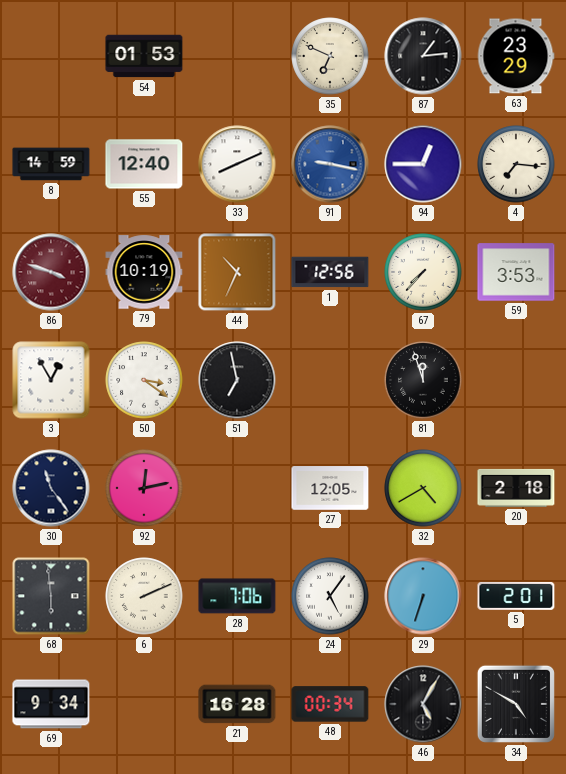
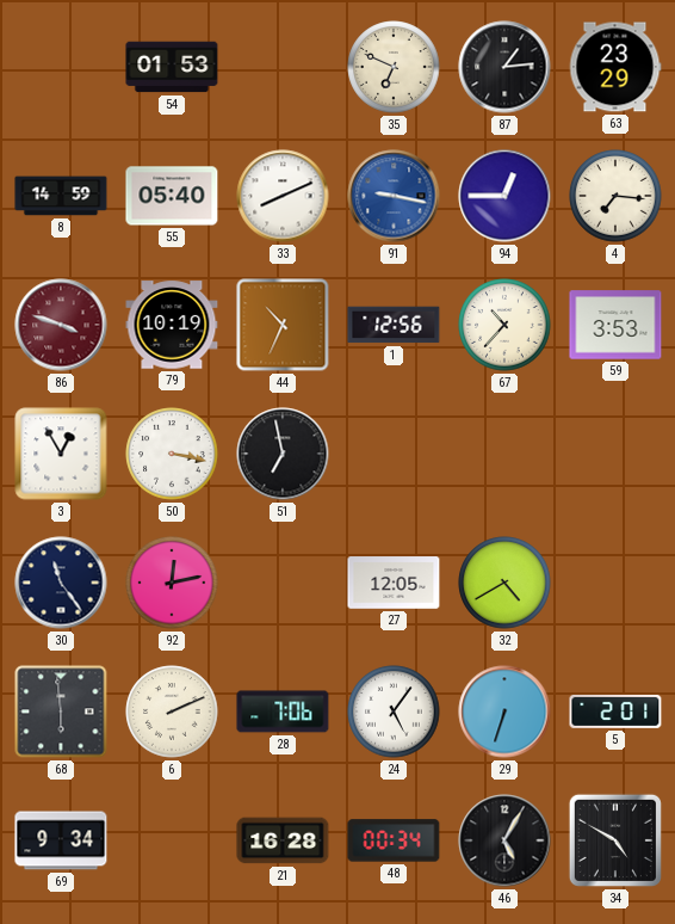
55: 12:40 -> 05:40
67: 7:37 -> 10:37
50: 3:21 -> 3:17
81: 11:57 -> none
20: 2:18 -> none
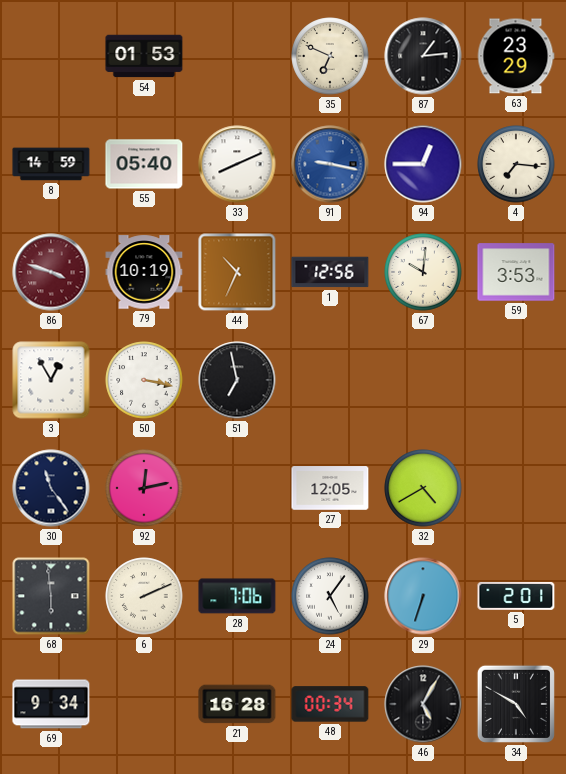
67: 10:37 -> 10:01
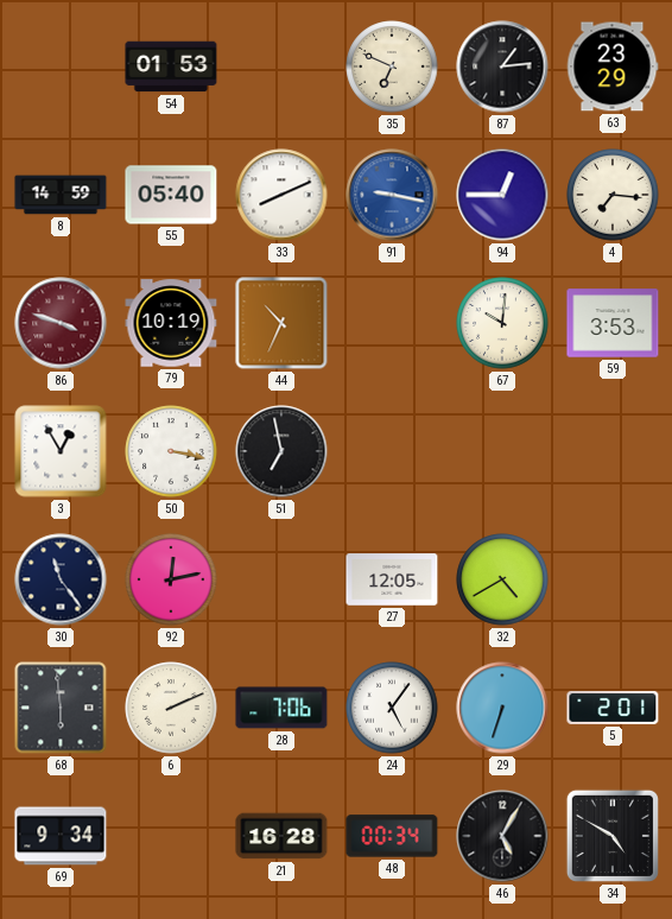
1: 12:56 -> none
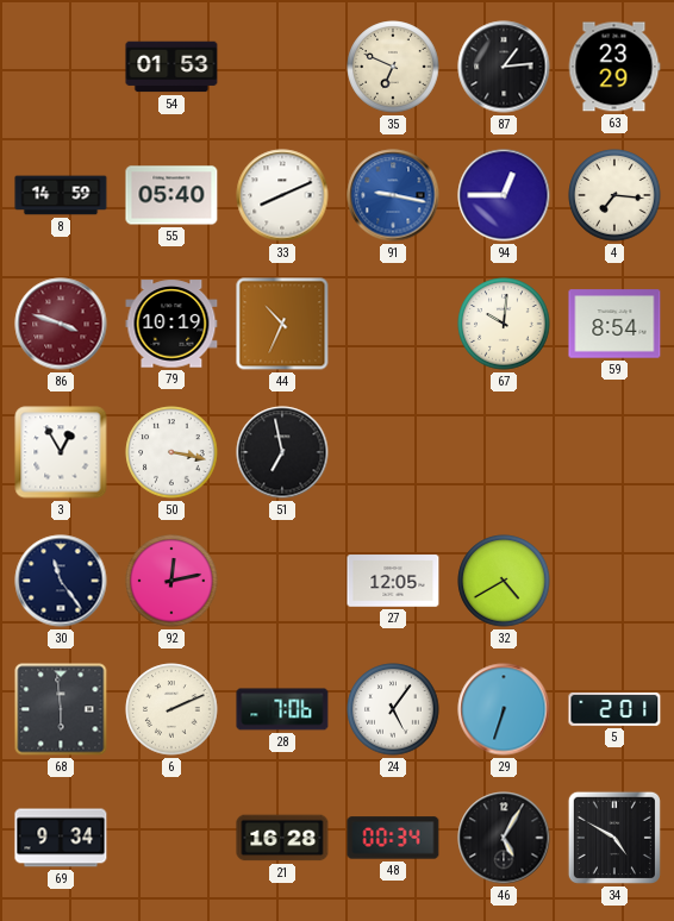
59: 3:53 -> 8:54
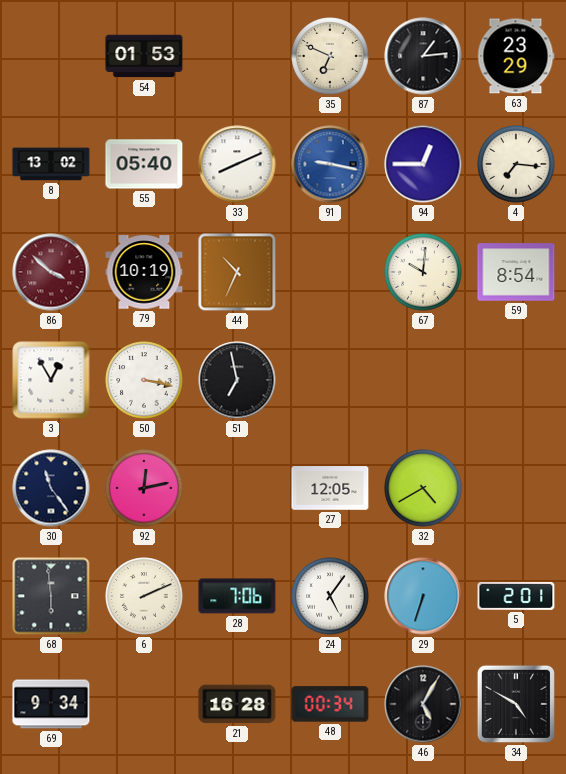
8: 14:59 -> 13:02
86: 3:48 -> 3:52
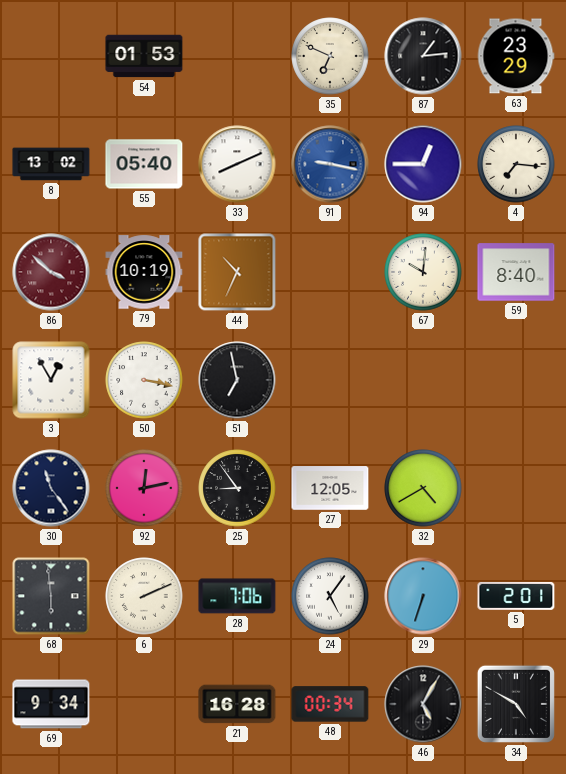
59: 8:54 -> 8:40
25: none -> 8:54
